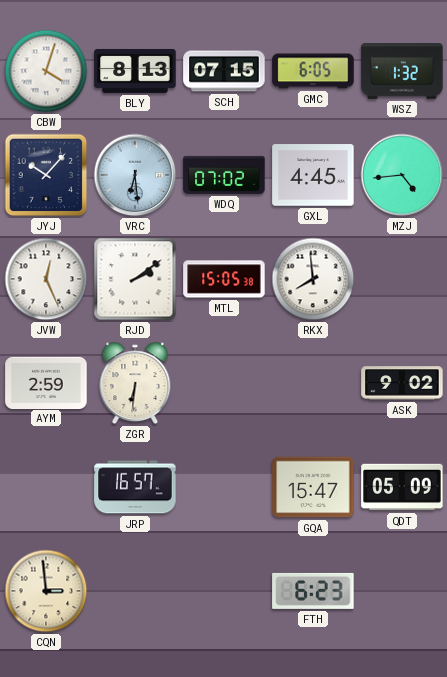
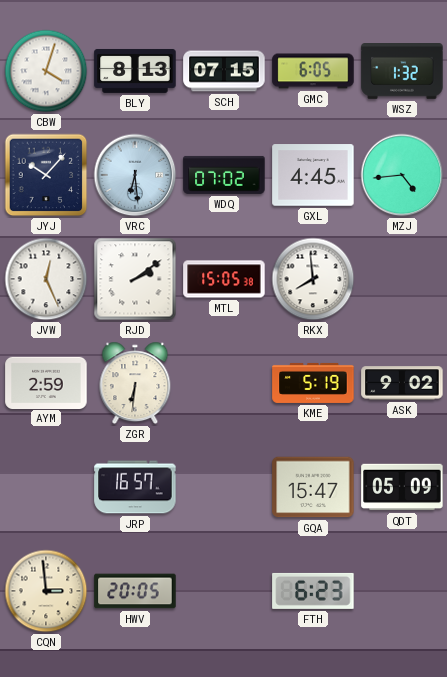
KME: none -> 5:19
HWV: none -> 20:05
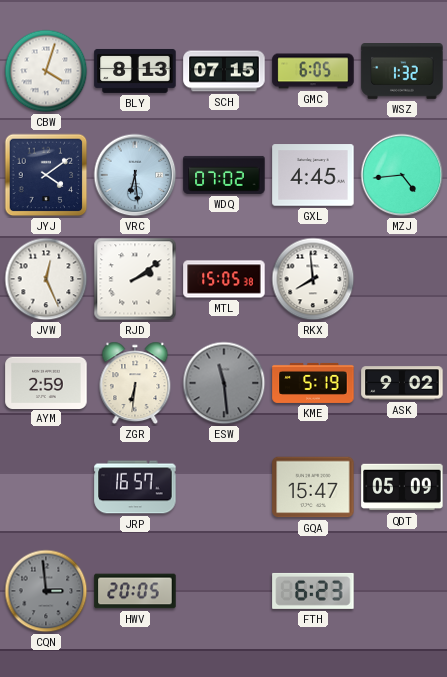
JYJ: 10:07 -> 4:09
ESW: none -> 11:29
CQN dial: cream -> grey
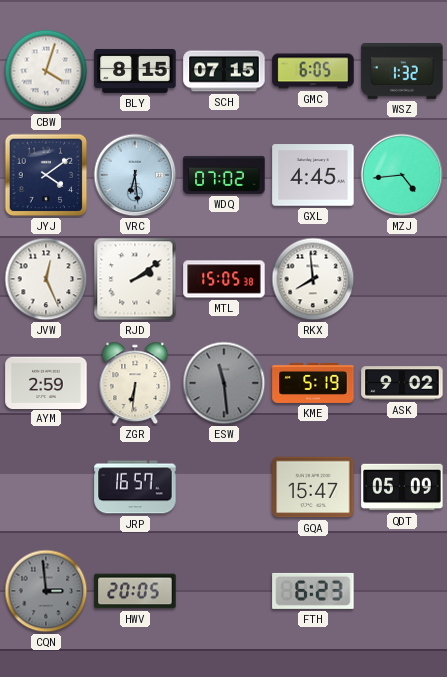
BLY: 8:13 -> 8:15
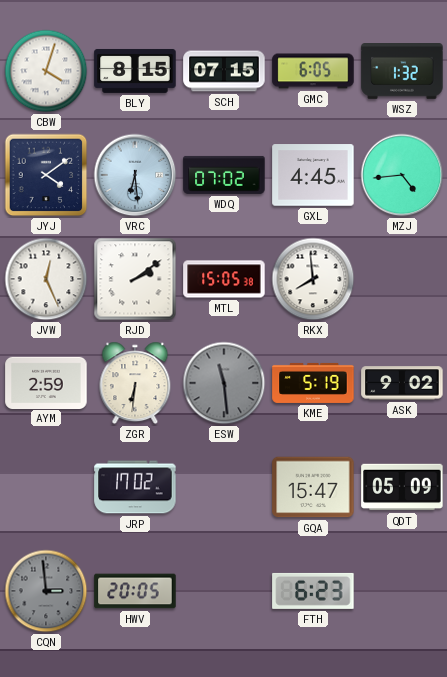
JRP: 16:57 -> 17:02
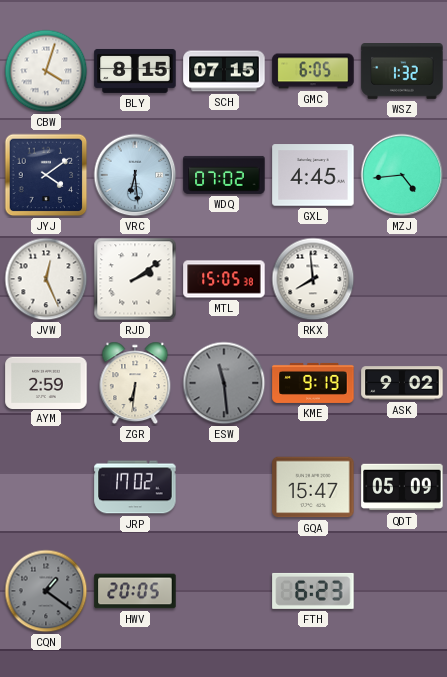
KME: 5:19 -> 9:19
CQN: 2:59 -> 1:21
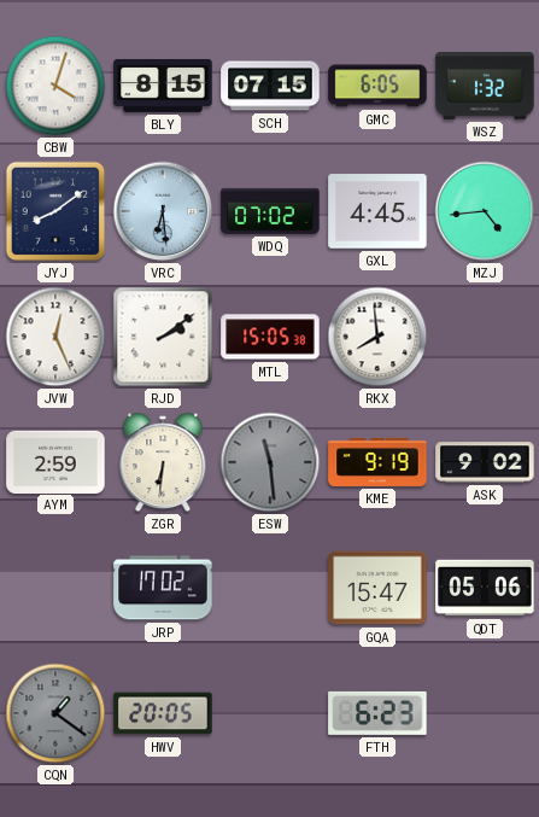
JYJ: 4:09 -> 8:09
QDT: 05:09 -> 05:06
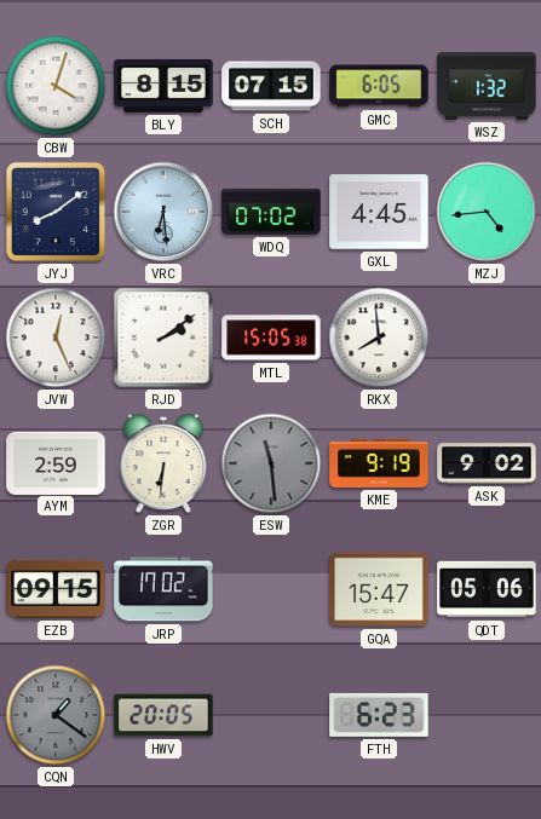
EZB: none -> 09:15
